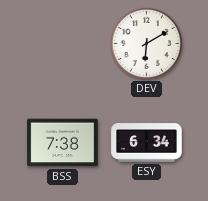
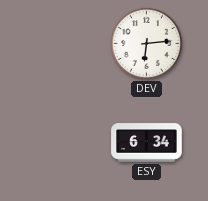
DEV: 6:10 -> 6:14
BSS: 7:38 -> none
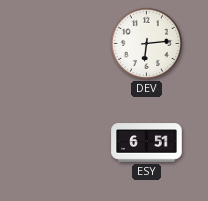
ESY: 6:34 -> 6:51
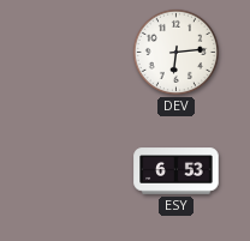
ESY: 6:51 -> 6:53
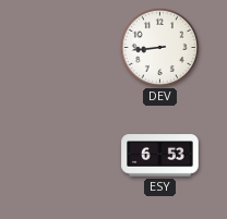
DEV: 6:14 -> 8:44
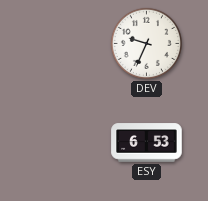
DEV: 8:44 -> 9:34
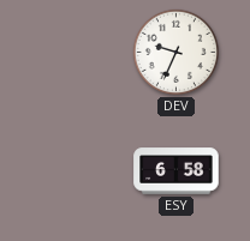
ESY: 6:53 -> 6:58
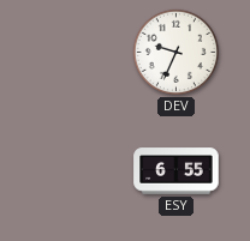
ESY: 6:58 -> 6:55
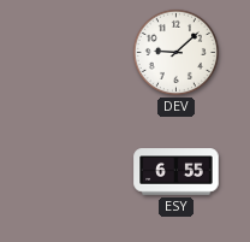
DEV: 9:34 -> 9:08
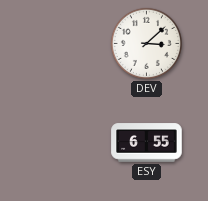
DEV: 9:08 -> 3:08
